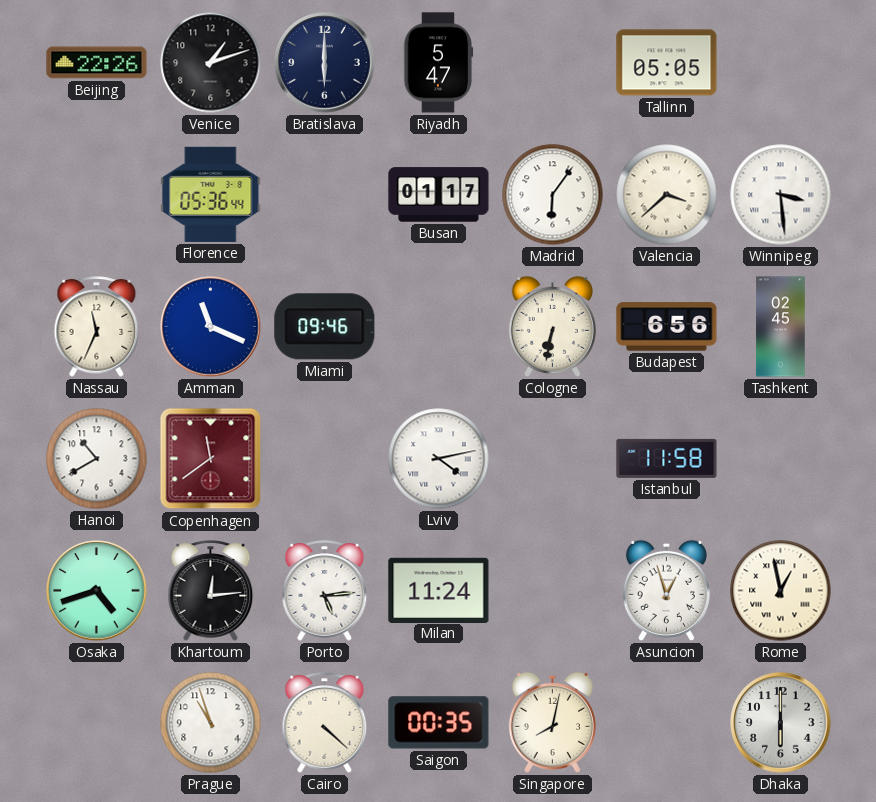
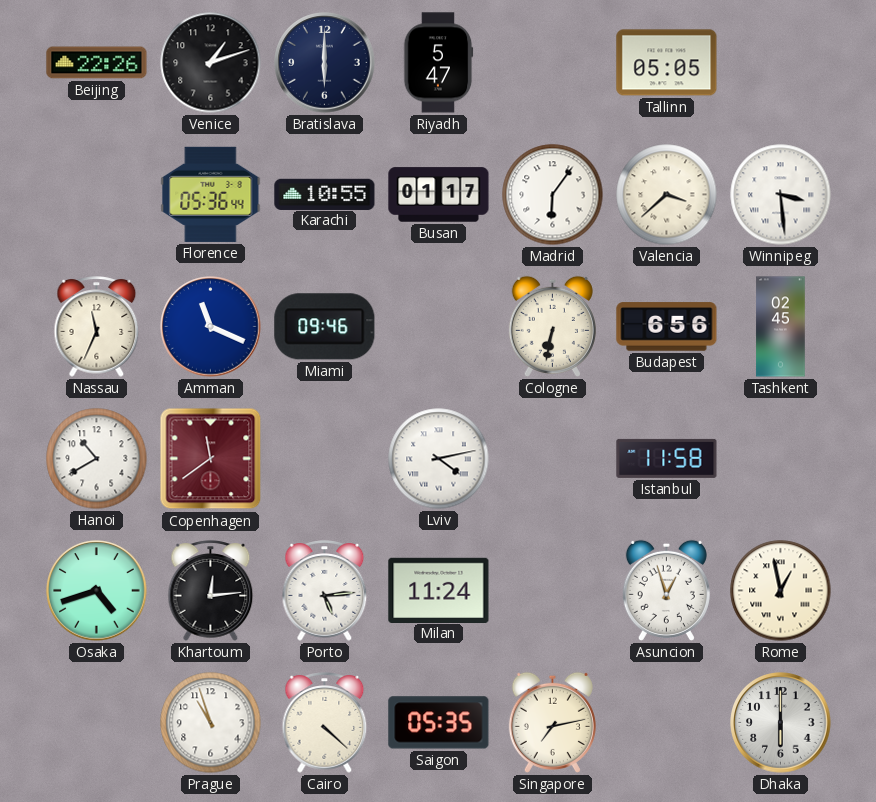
Karachi: none -> 10:55
Saigon: 00:35 -> 05:35
Singapore: 8:02 -> 7:13
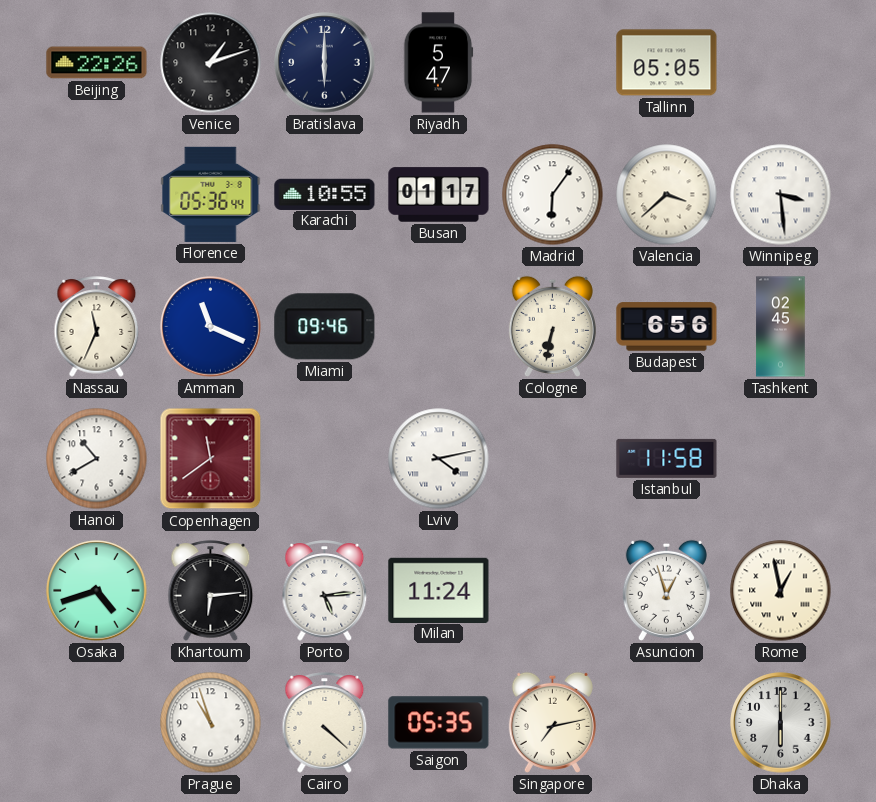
Khartoum: 12:14 -> 6:14
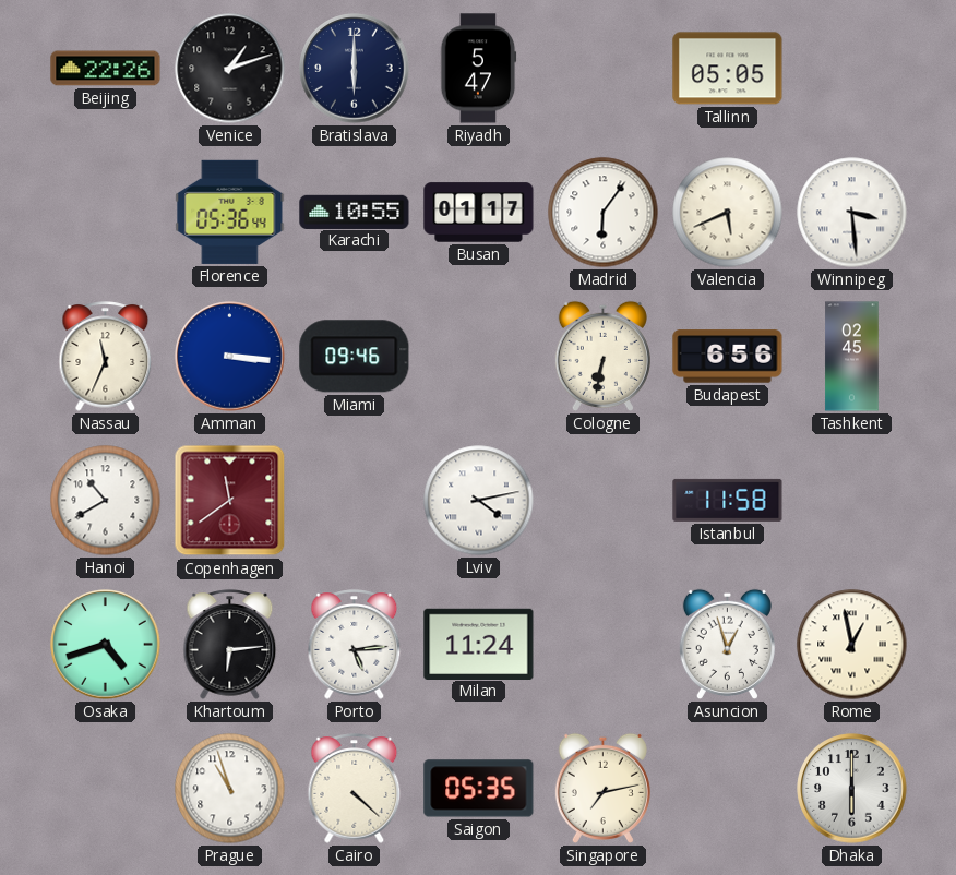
Valencia: 3:38 -> 5:41
Amman: 11:19 -> 3:16
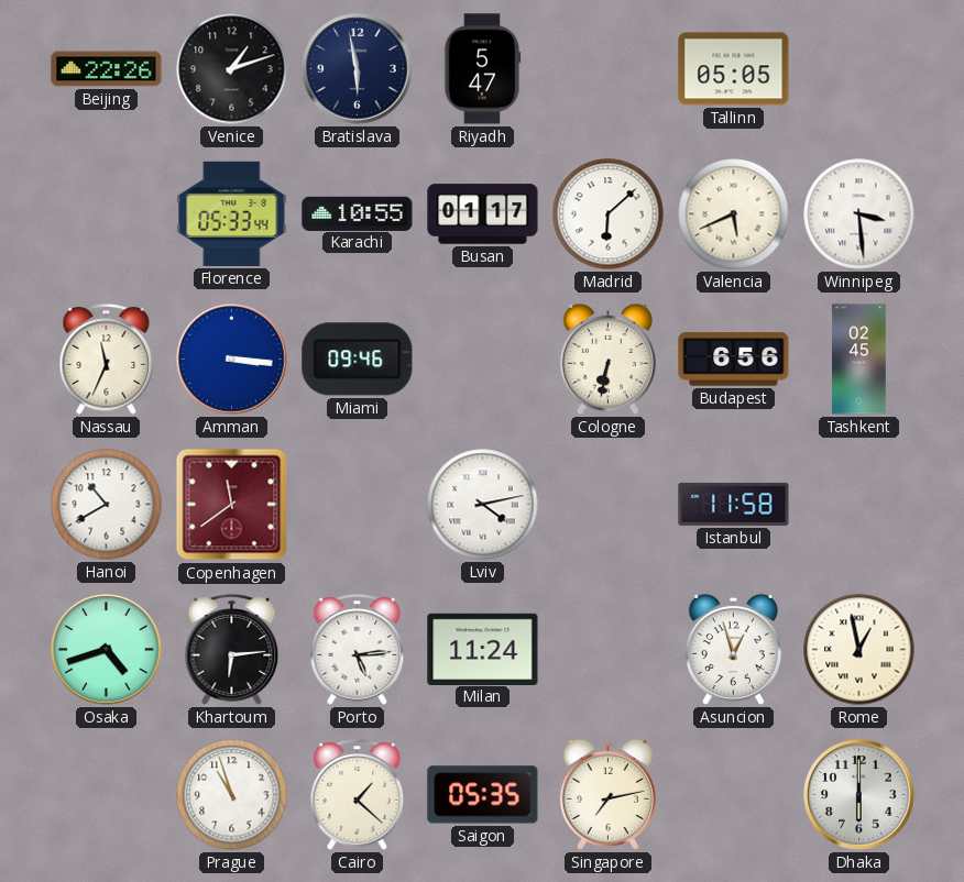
Bratislava: 6:00 -> 5:58
Florence: 05:36 -> 05:33
Madrid: 6:06 -> 6:08
Cairo: 4:22 -> 1:22
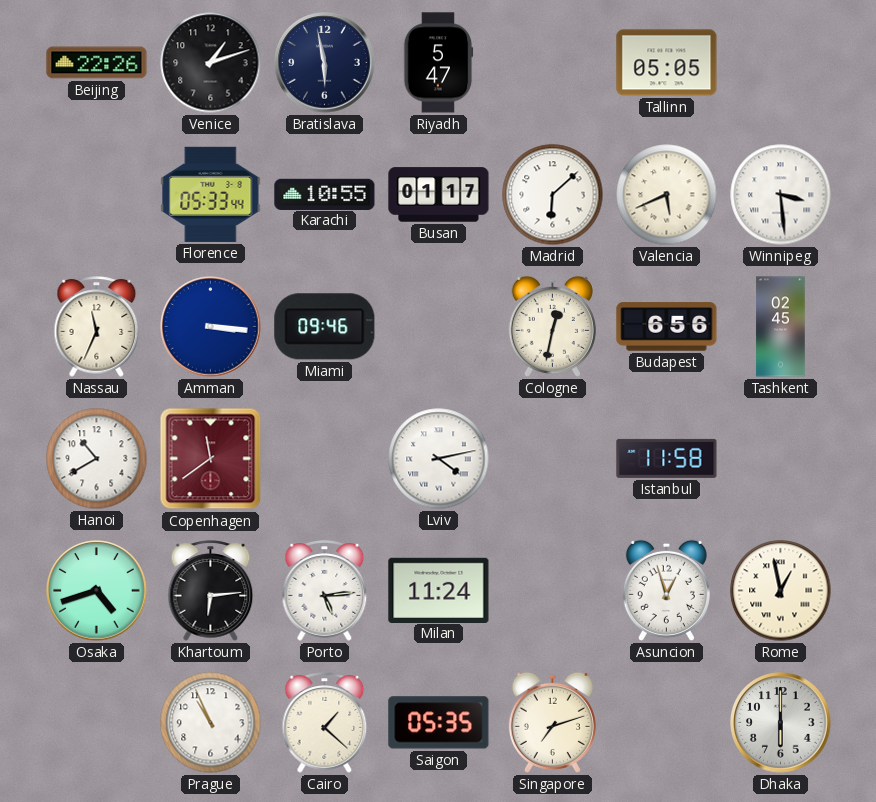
Cologne: 6:32 -> 12:32
Prague: 10:57 -> 10:56
Singapore: 7:13 -> 7:12
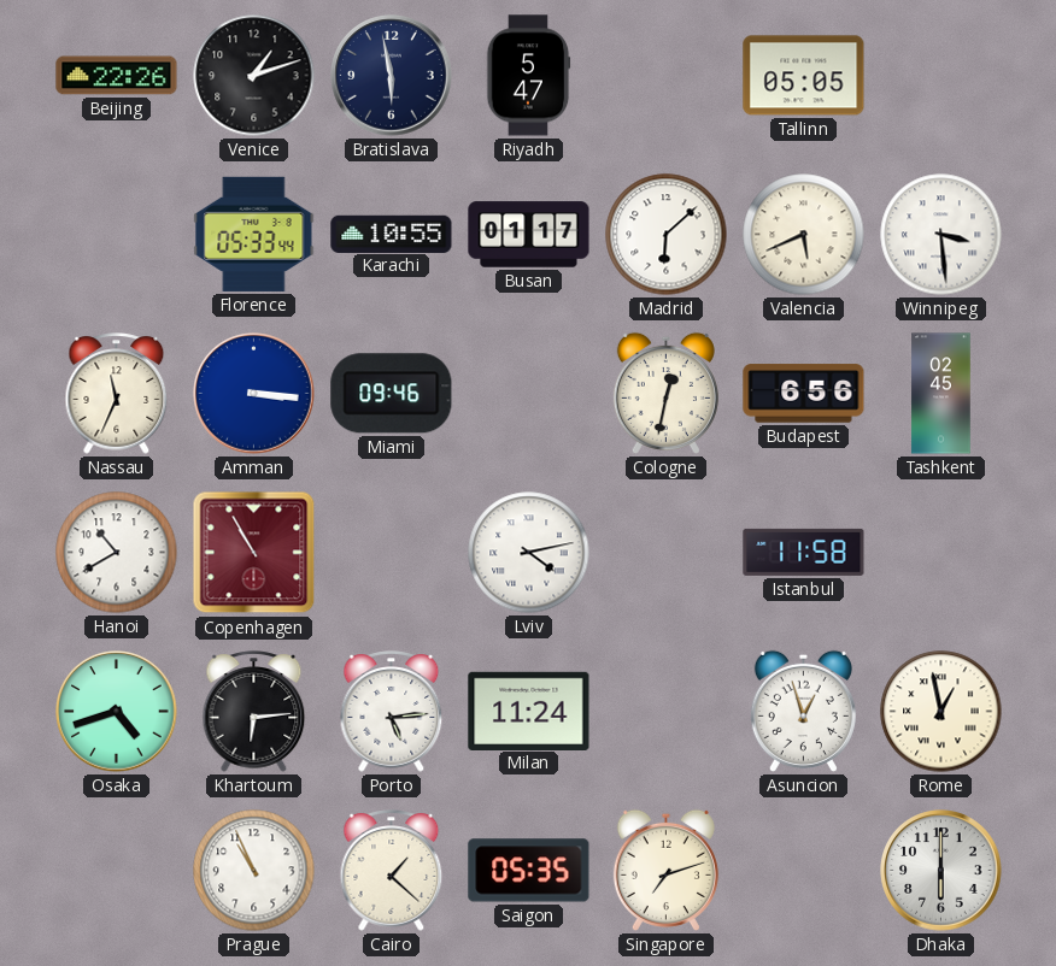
Copenhagen: 11:39 -> 10:55
